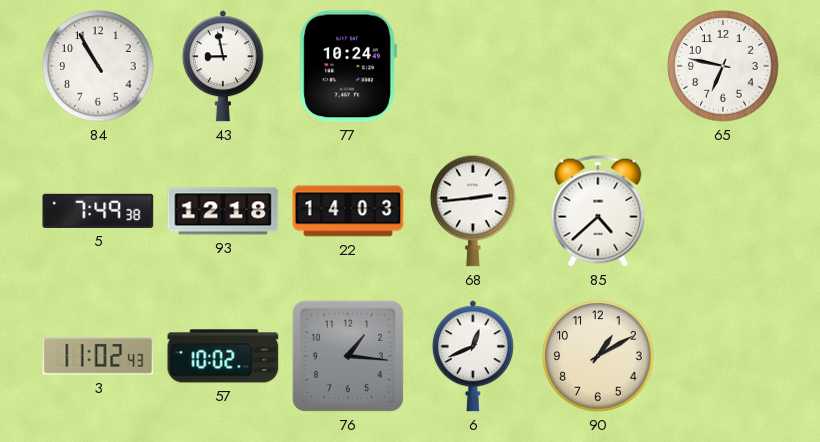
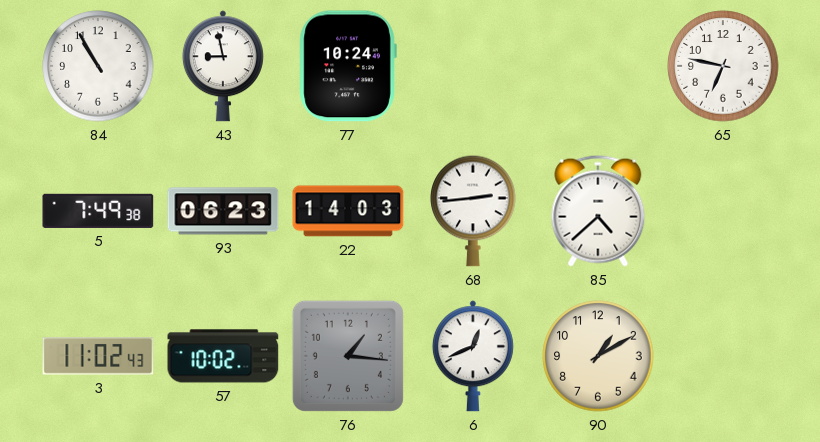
93: 12:18 -> 06:23
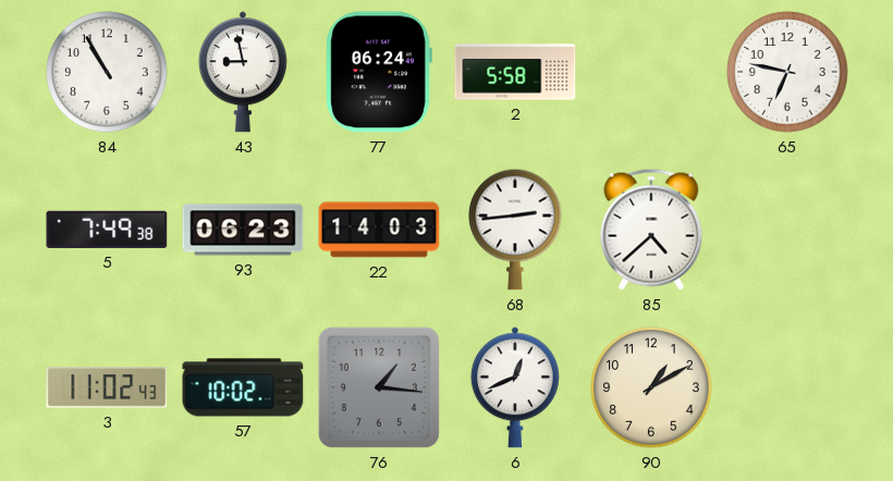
77: 10:24 -> 06:24
2: none -> 5:58
